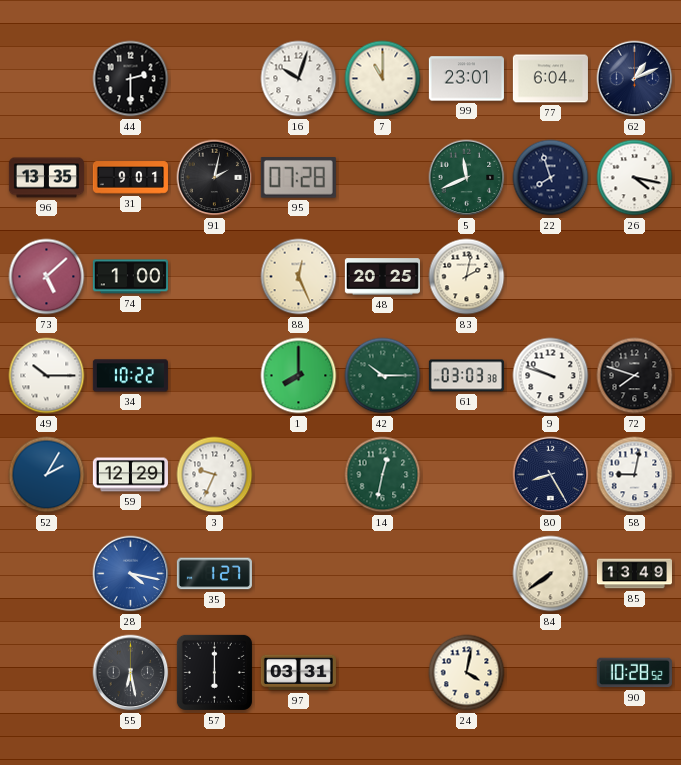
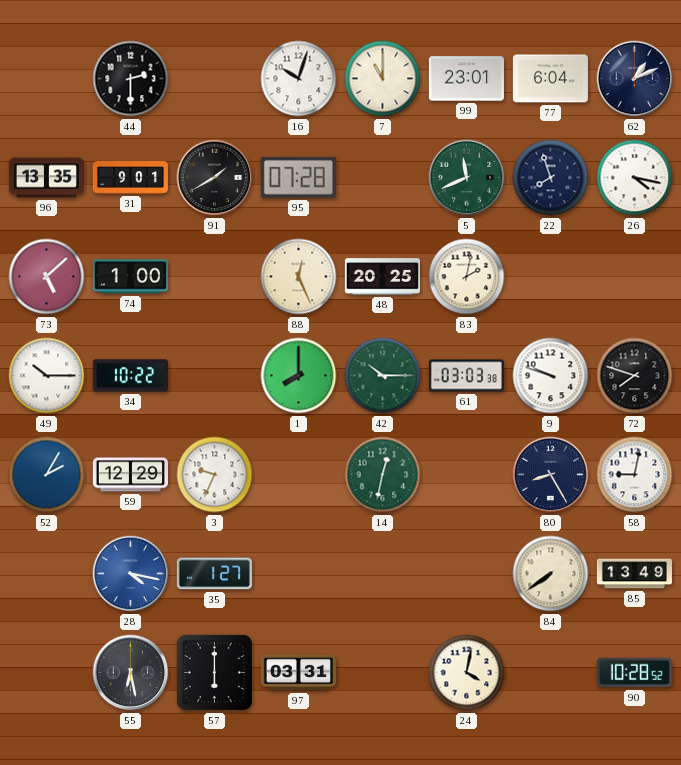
91: 2:02 -> 1:40
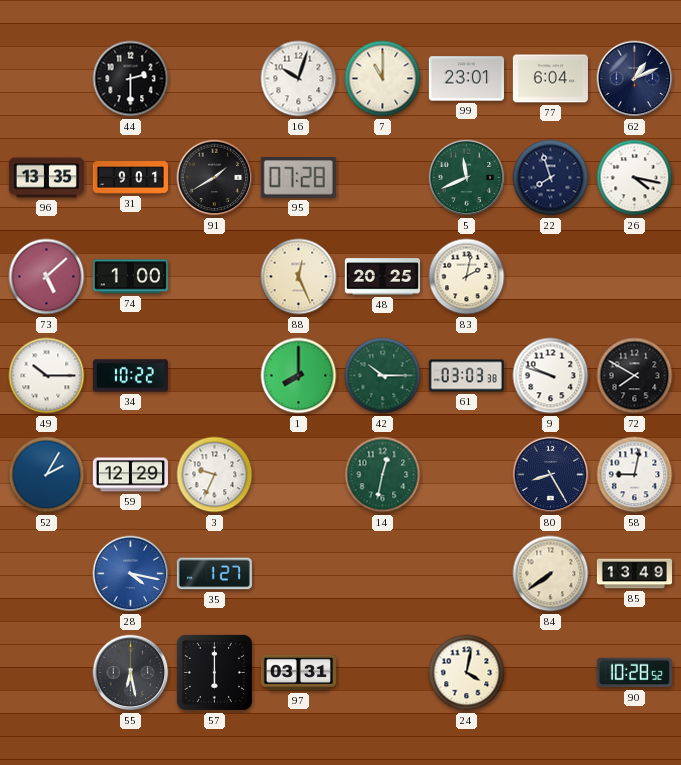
72: 7:48 -> 7:50
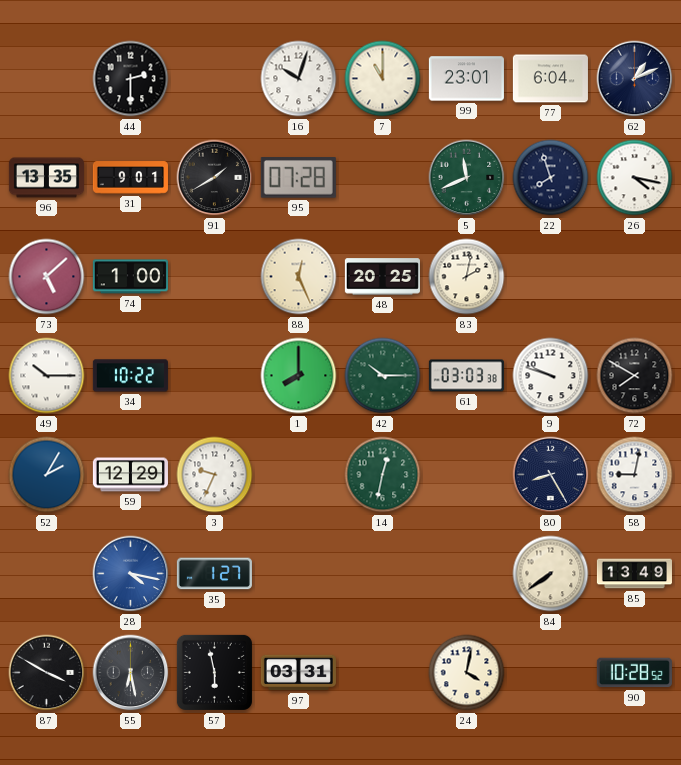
87: none -> 3:50
57: 6:00 -> 5:58
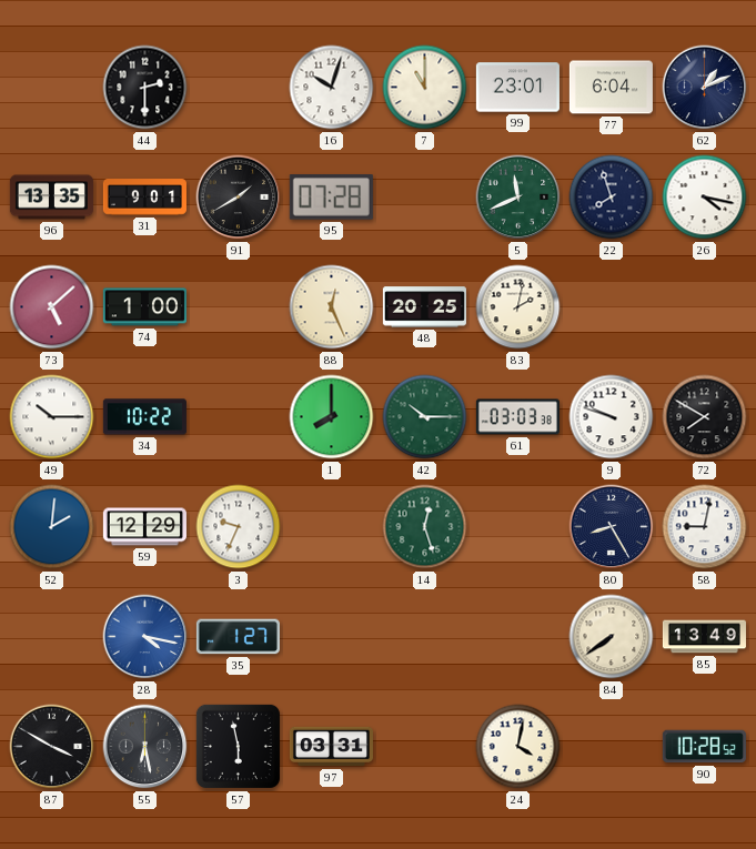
52: 2:05 -> 2:01
14: 12:32 -> 12:27
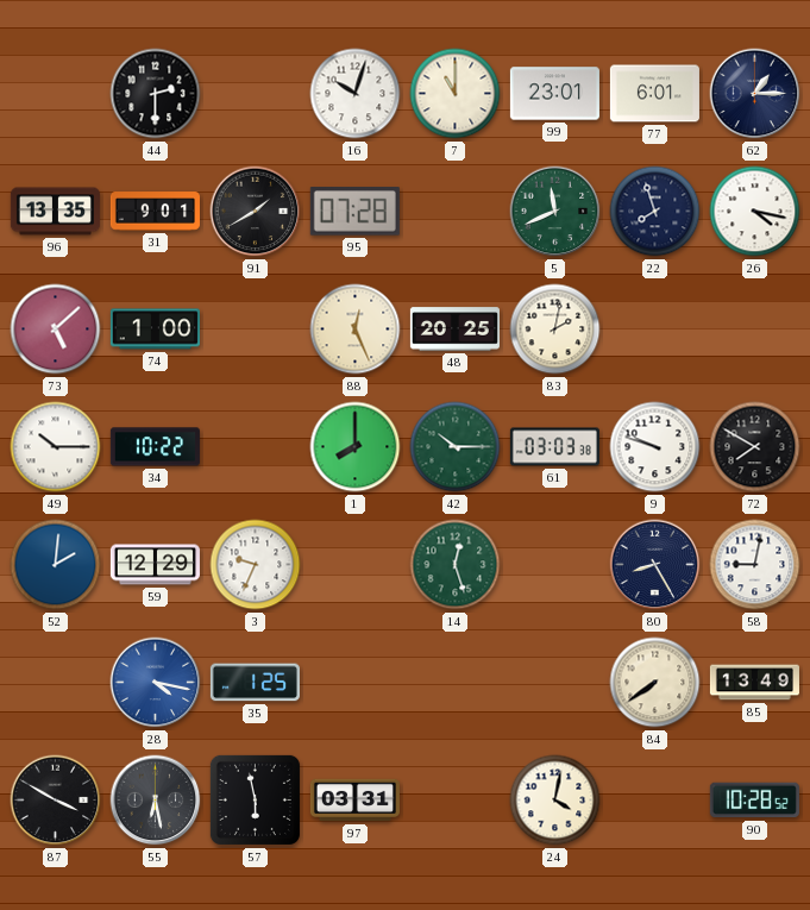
77: 6:04 -> 6:01
62: 1:11 -> 1:15
35: 1:27 -> 1:25
